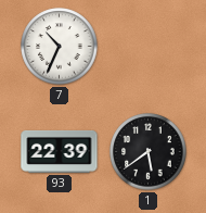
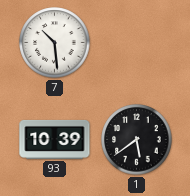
7: 10:34 -> 10:29
93: 22:39 -> 10:39
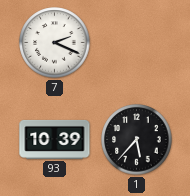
7: 10:29 -> 2:19
1: 5:39 -> 5:37
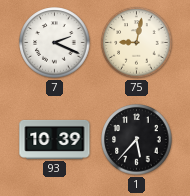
75: none -> 9:02
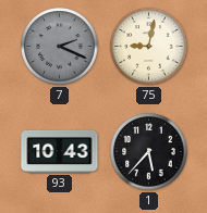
7 dial: white -> grey
93: 10:39 -> 10:43
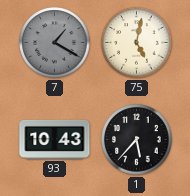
7: 2:19 -> 1:20
75: 9:02 -> 5:02
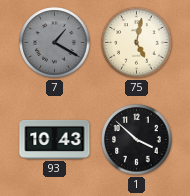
1: 5:37 -> 3:52
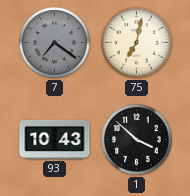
7: 1:20 -> 7:21
75: 5:02 -> 7:02
